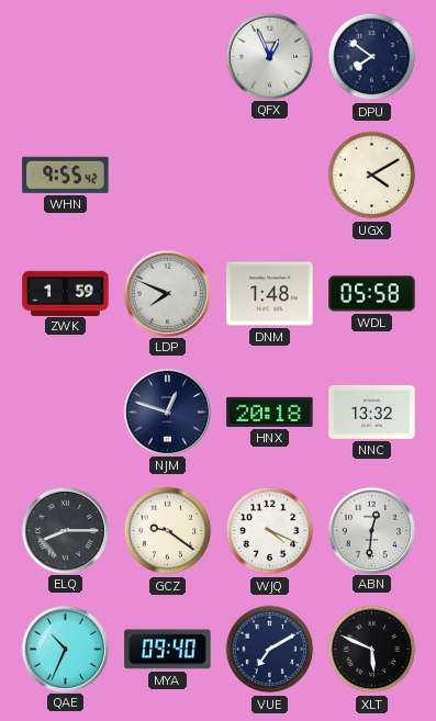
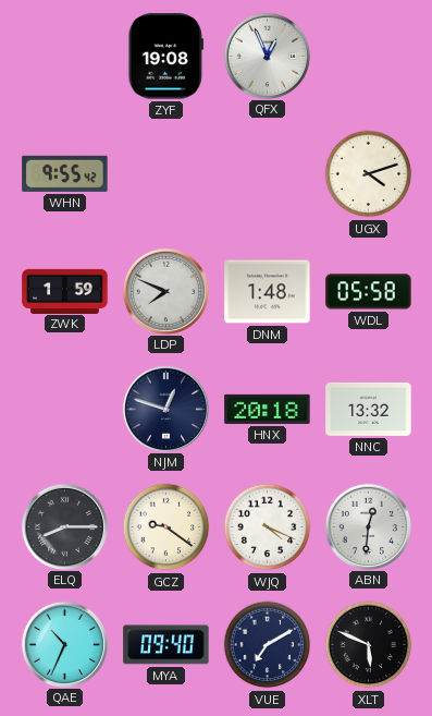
ZYF: none -> 19:08
DPU: 7:51 -> none
UGX: 4:10 -> 4:12
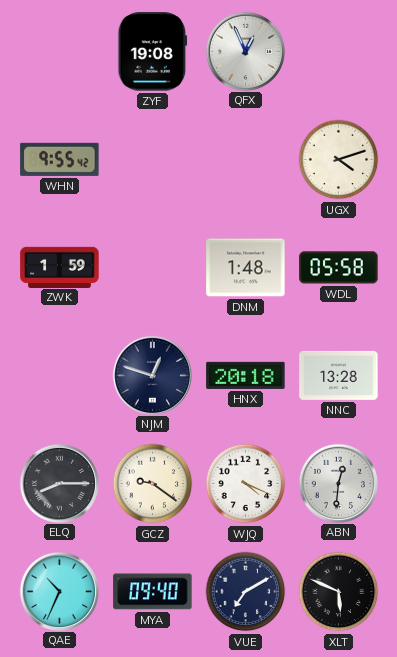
LDP: 7:49 -> none
NNC: 13:32 -> 13:28
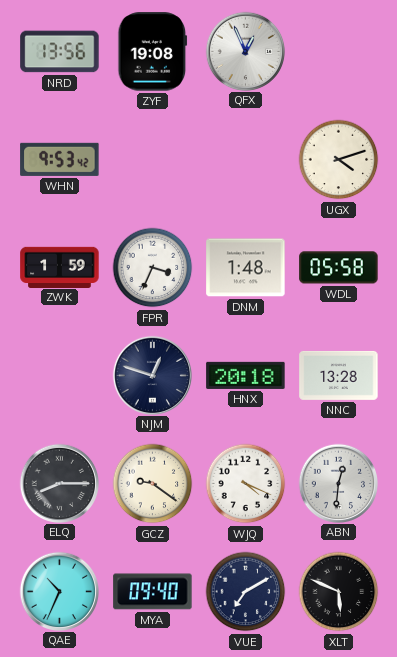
NRD: none -> 13:56
WHN: 9:55 -> 9:53
FPR: none -> 3:34
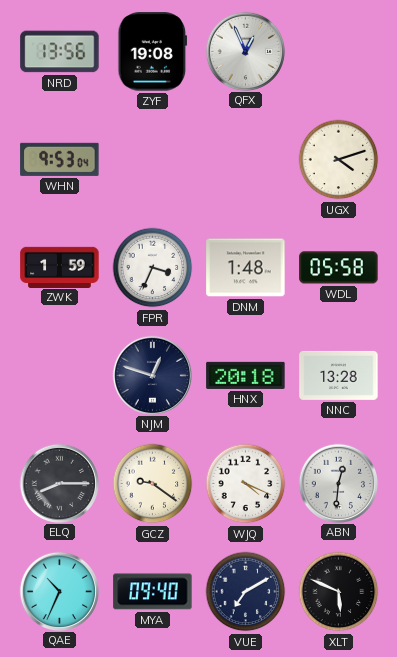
WHN: 9:53:42 -> 9:53:04
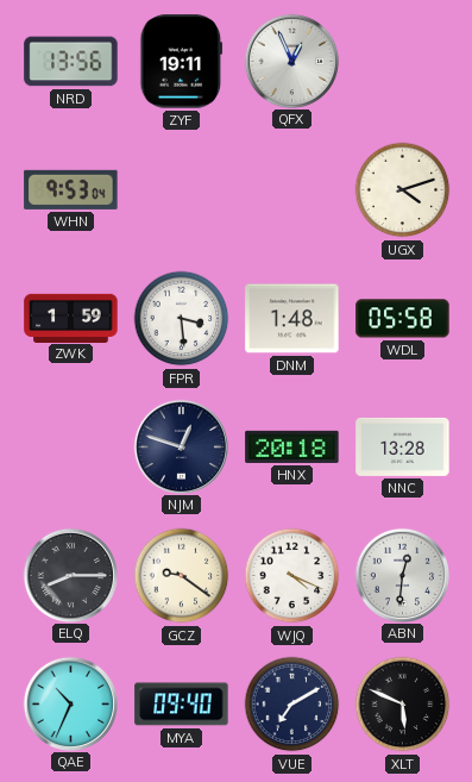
ZYF: 19:08 -> 19:11
FPR: 3:34 -> 3:29
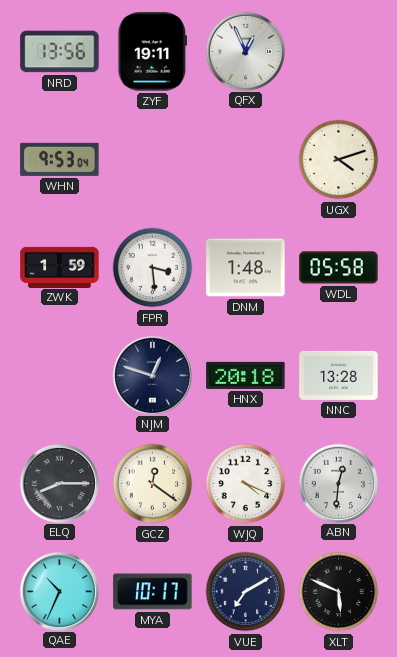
GCZ: 9:21 -> 12:21
MYA: 09:40 -> 10:17
